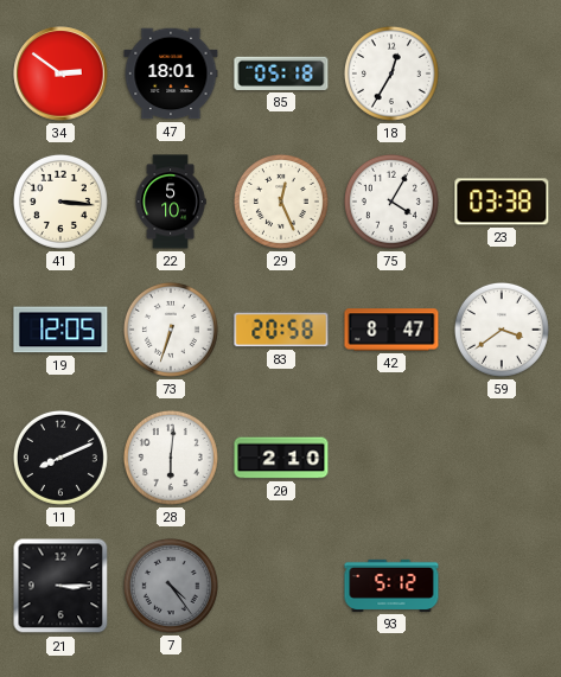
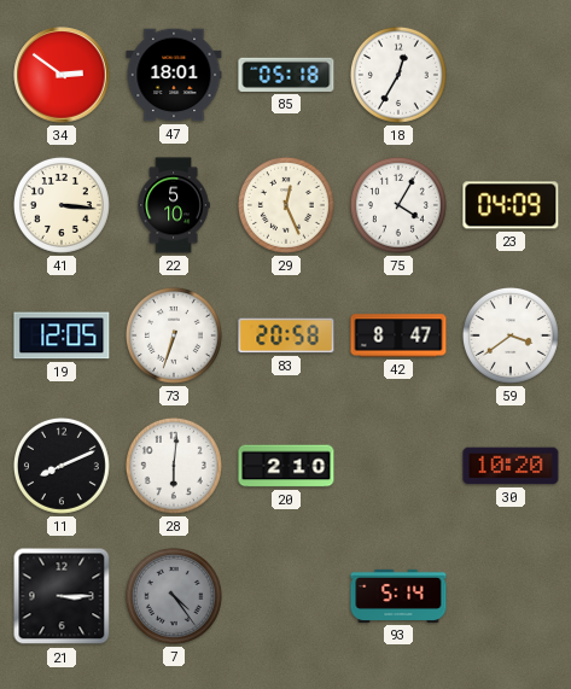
23: 03:38 -> 04:09
30: none -> 10:20
93: 5:12 -> 5:14
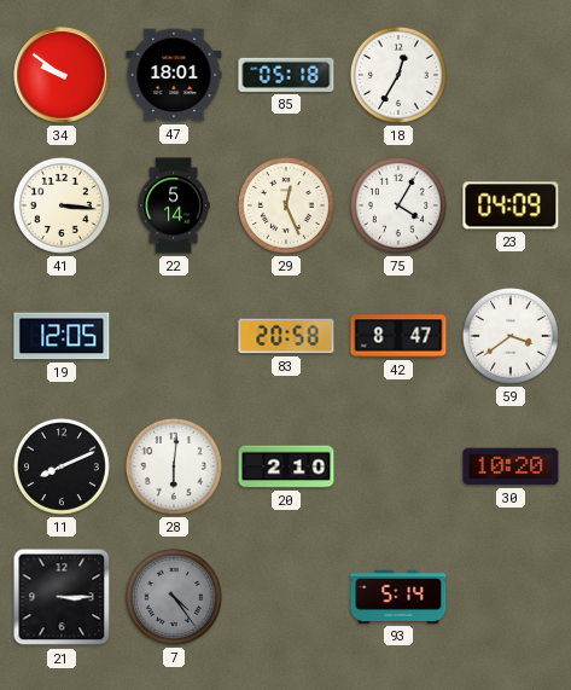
34: 2:51 -> 9:51
22: 5:10 -> 5:14
73: 6:33 -> none
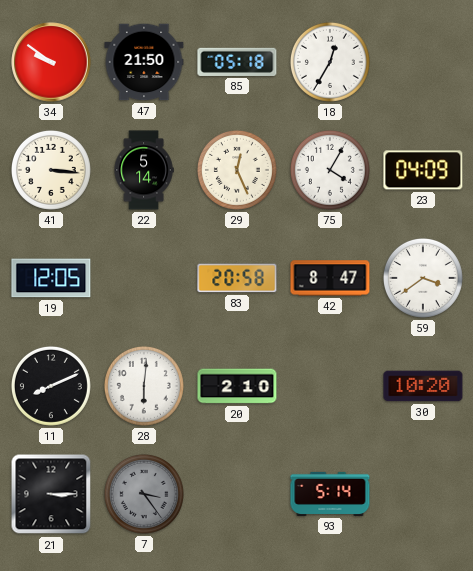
47: 18:01 -> 21:50
7: 4:24 -> 3:24
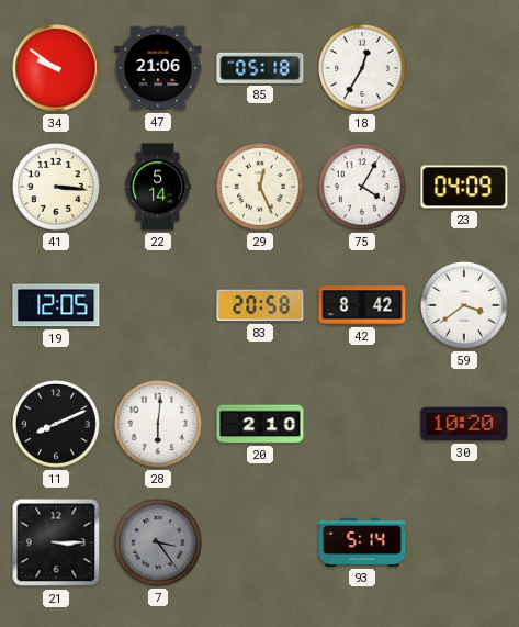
47: 21:50 -> 21:06
42: 8:47 -> 8:42
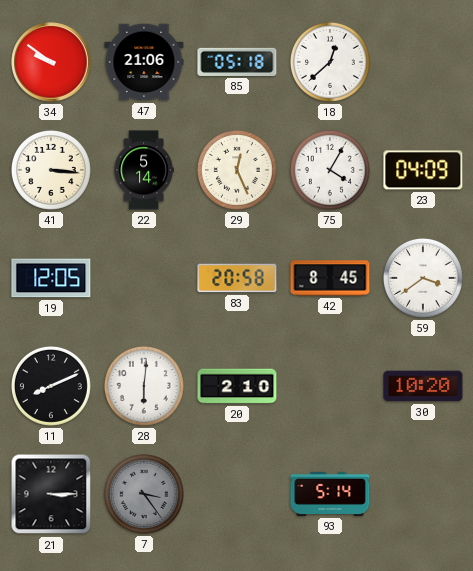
18: 12:35 -> 12:38
42: 8:42 -> 8:45
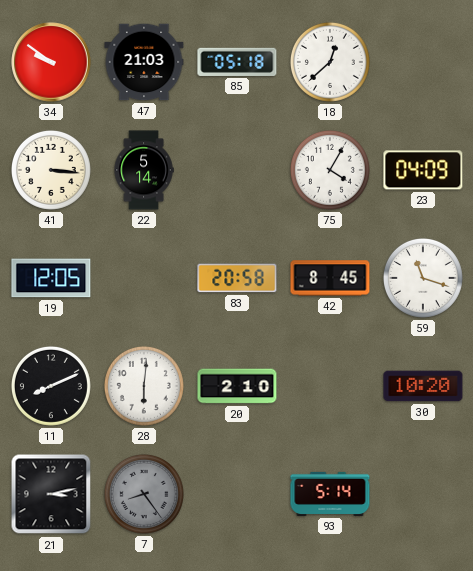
47: 21:06 -> 21:03
29: 12:26 -> none
59: 3:39 -> 11:18
21: 3:15 -> 3:13
7: 3:24 -> 8:24
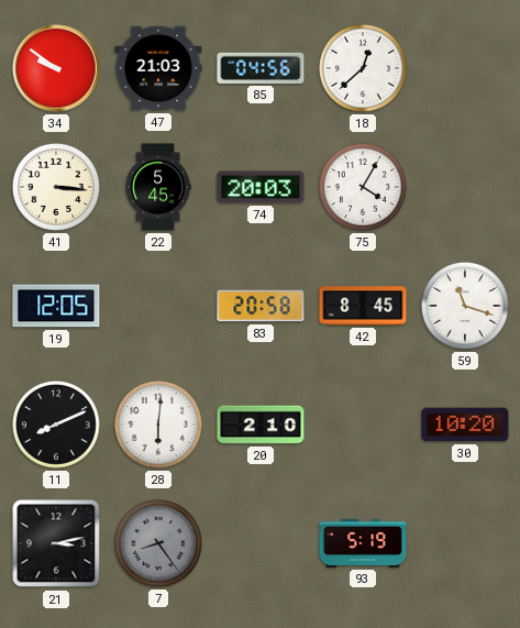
85: 05:18 -> 04:56
22: 5:14 -> 5:45
74: none -> 20:03
23: 04:09 -> none
93: 5:14 -> 5:19
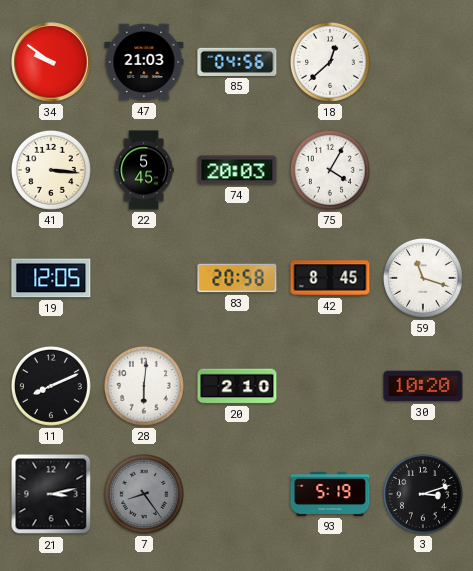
3: none -> 3:12
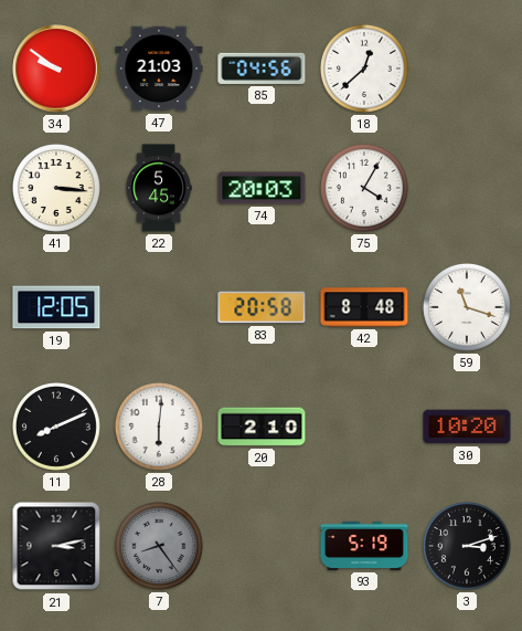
42: 8:45 -> 8:48
